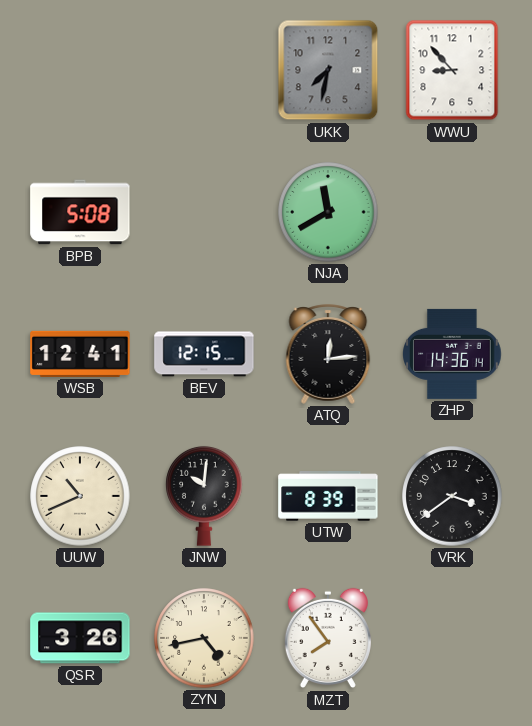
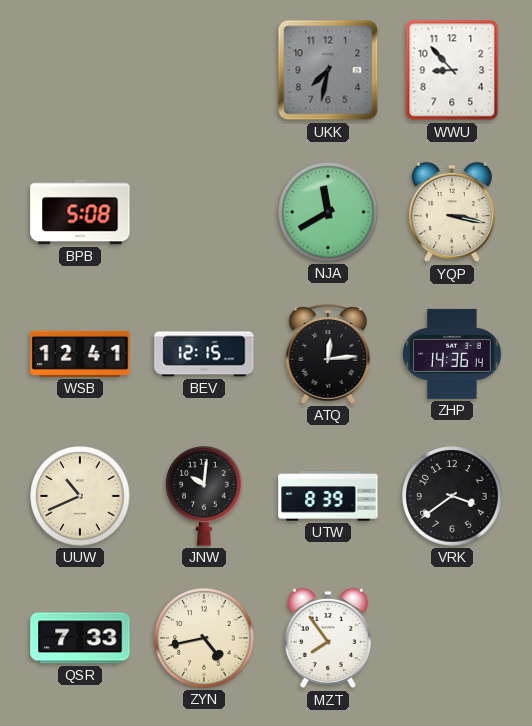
YQP: none -> 3:17
QSR: 3:26 -> 7:33
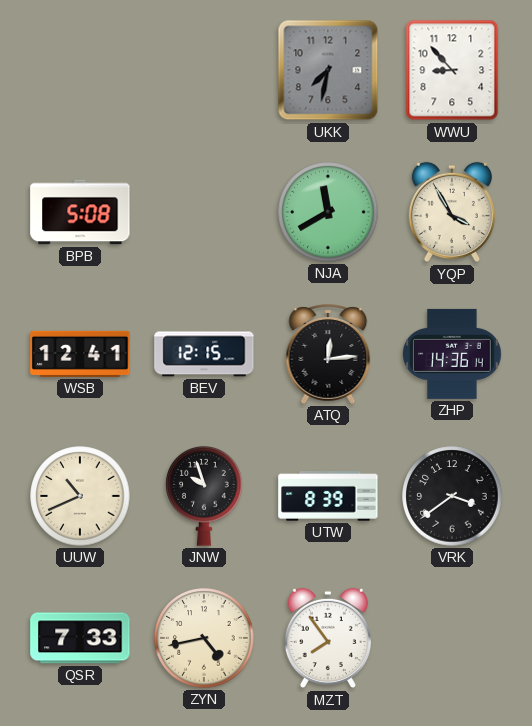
YQP: 3:17 -> 3:55
JNW: 10:01 -> 9:57
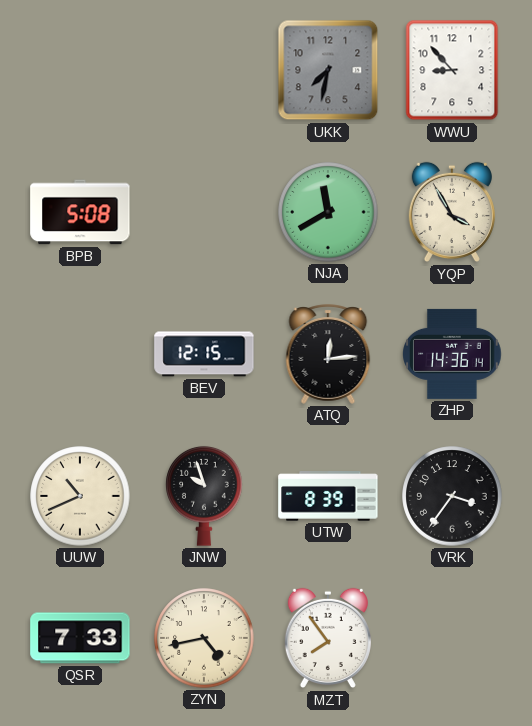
WSB: 12:41 -> none
VRK: 3:39 -> 3:36
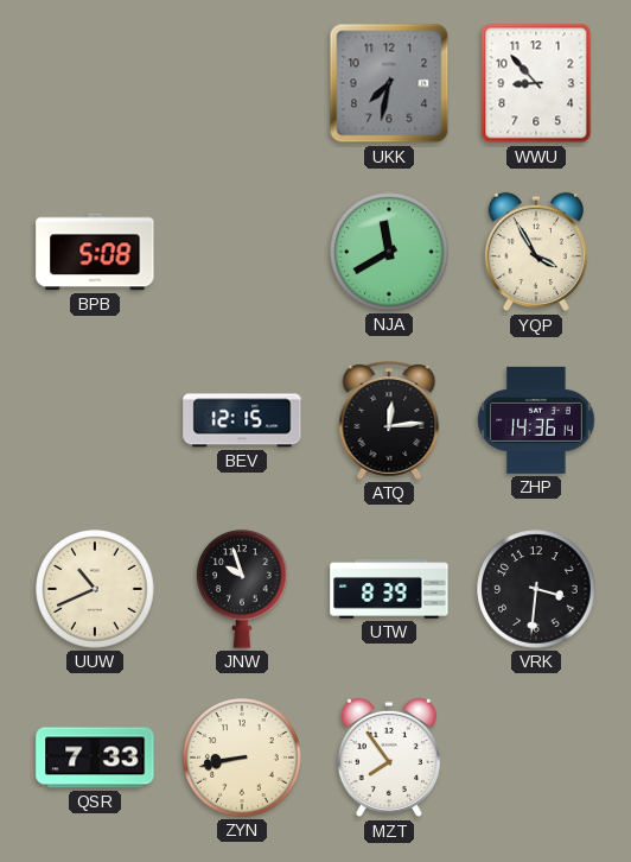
VRK: 3:36 -> 3:31
ZYN: 4:43 -> 8:43
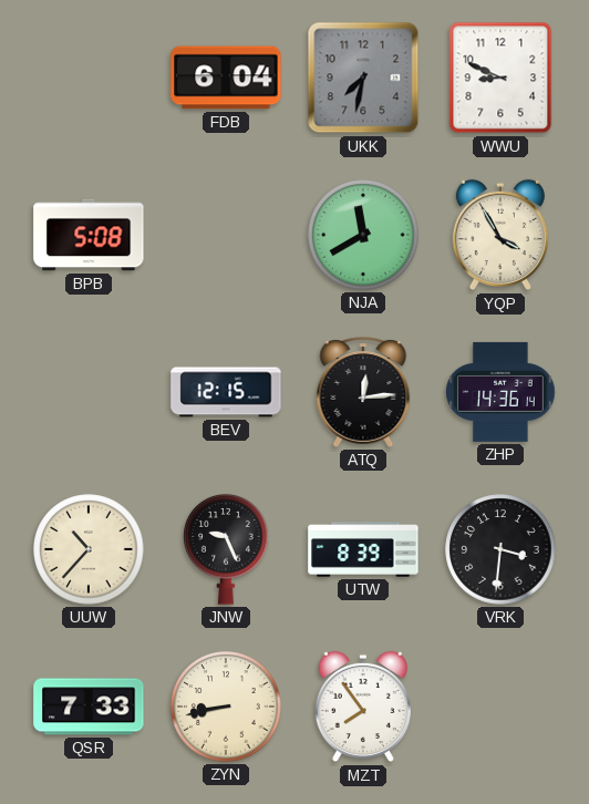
FDB: none -> 6:04
WWU: 8:53 -> 8:49
UUW: 10:41 -> 10:37
JNW: 9:57 -> 9:26
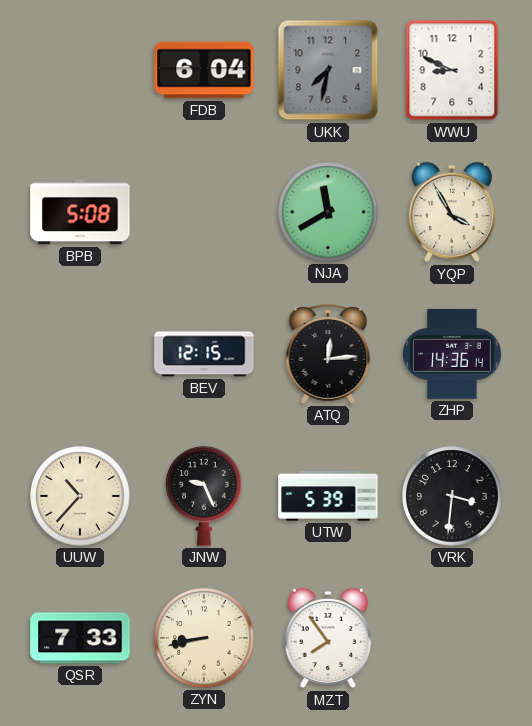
UTW: 8:39 -> 5:39
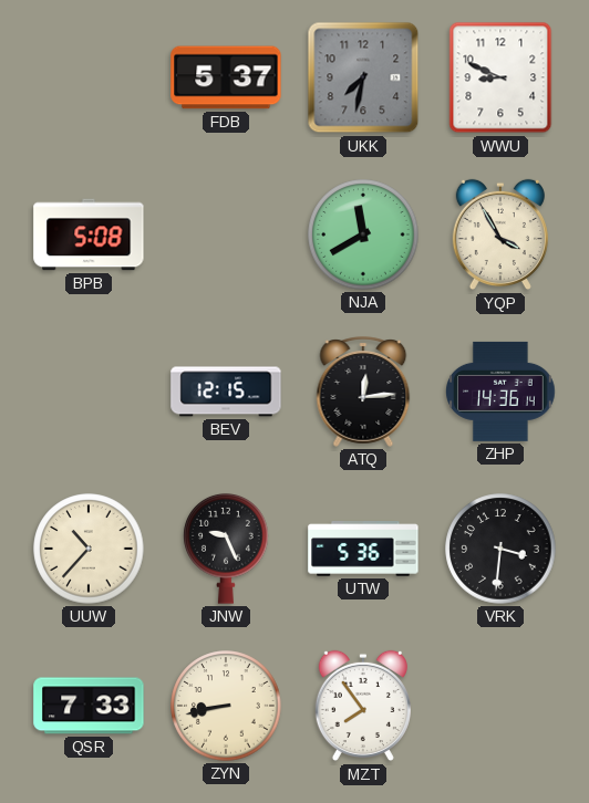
FDB: 6:04 -> 5:37
UTW: 5:39 -> 5:36
